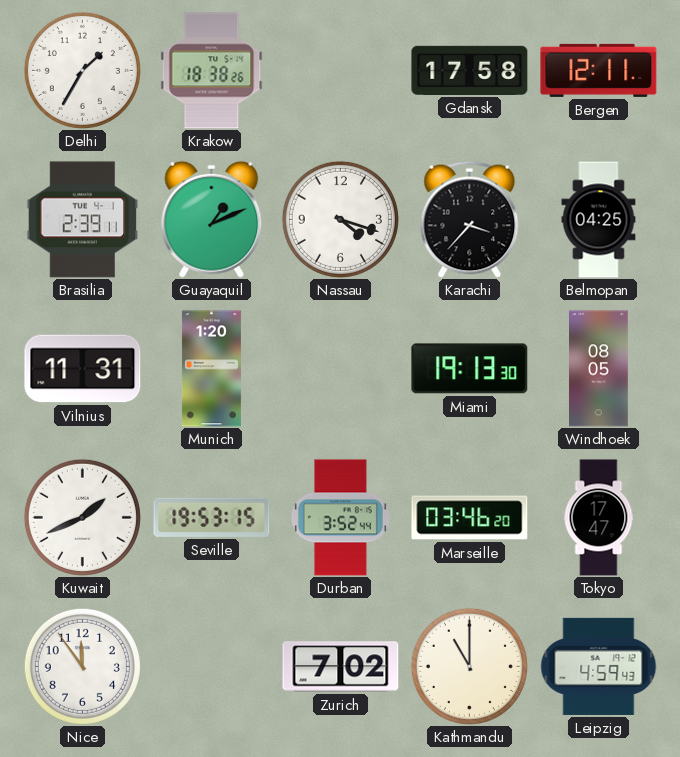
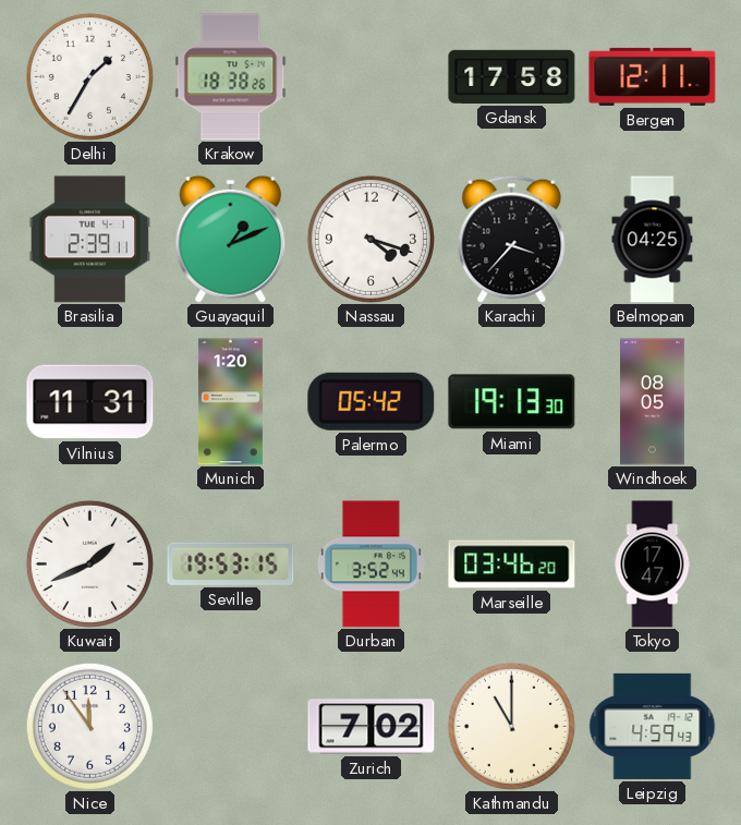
Palermo: none -> 05:42
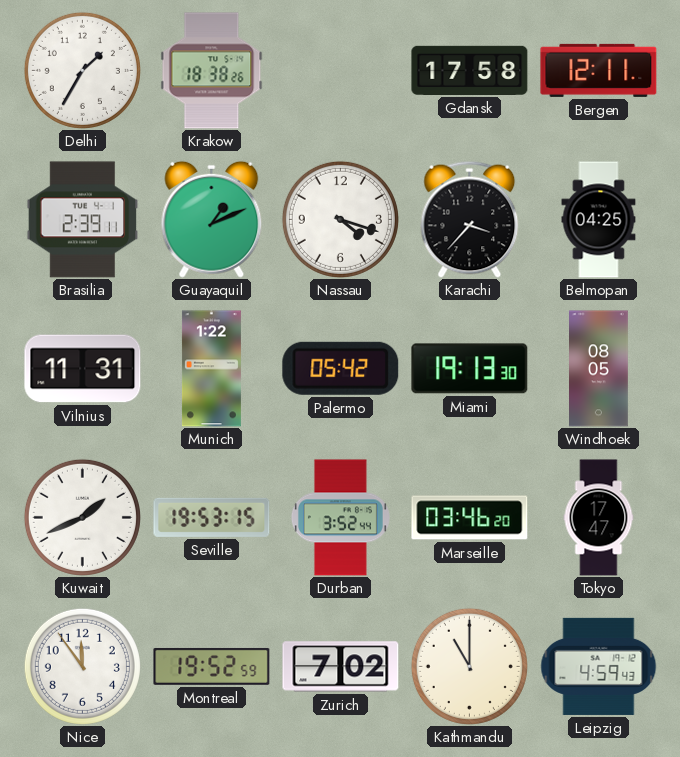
Munich: 1:20 -> 1:22
Montreal: none -> 19:52
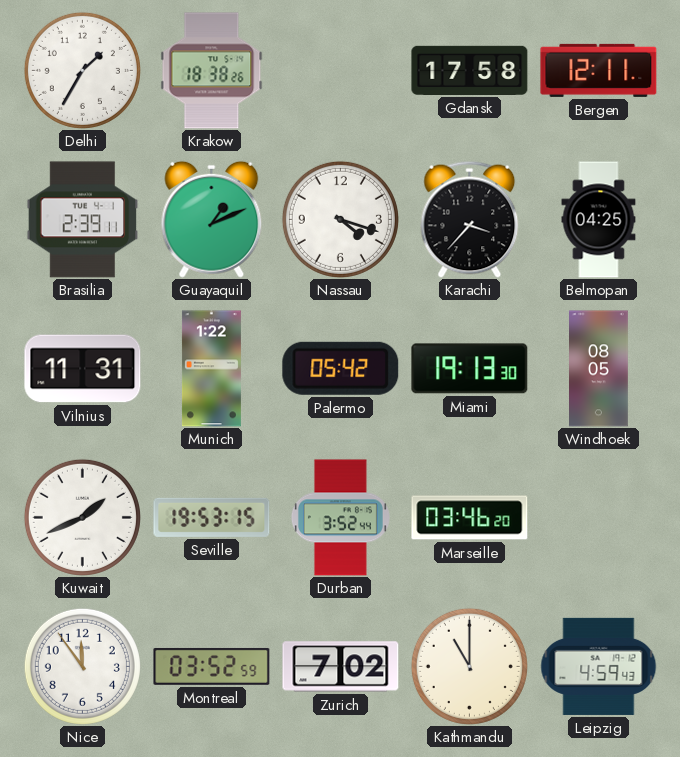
Tokyo: 17:47 -> none
Montreal: 19:52 -> 03:52
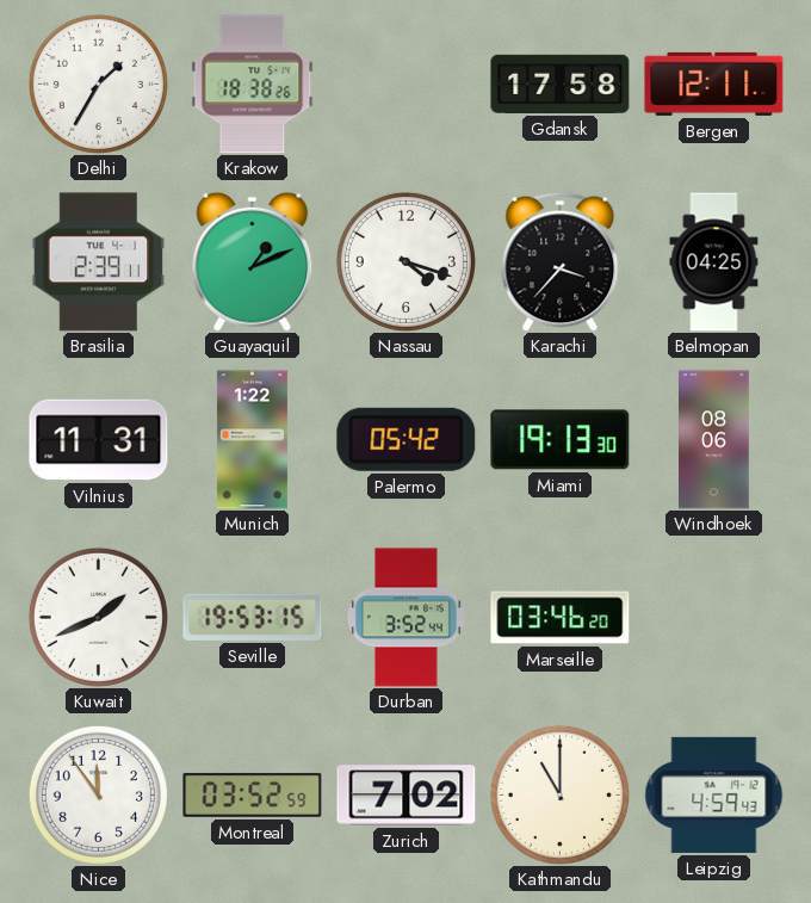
Windhoek: 08:05 -> 08:06
